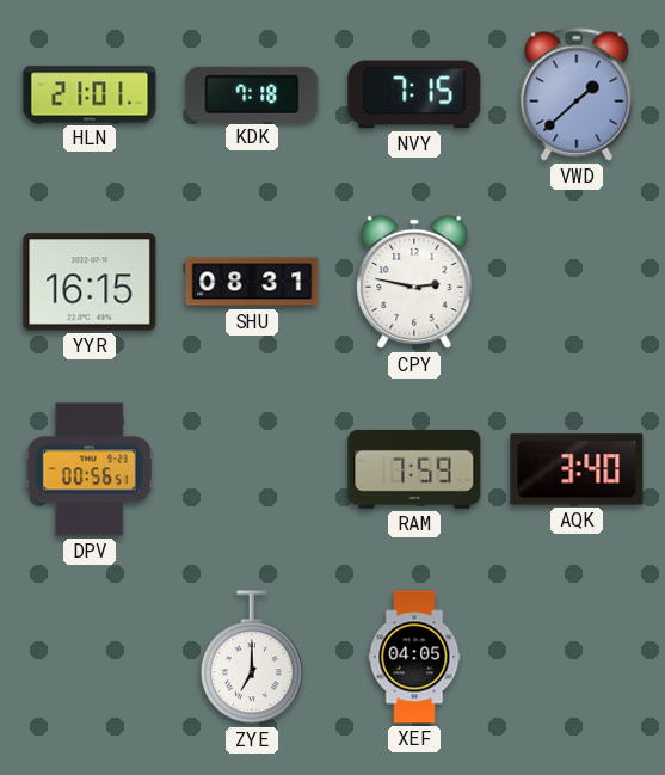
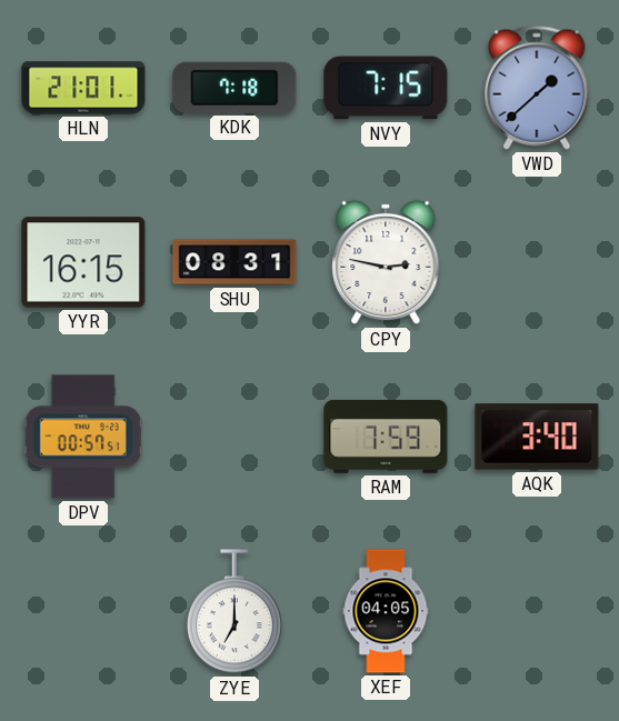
DPV: 00:56 -> 00:57
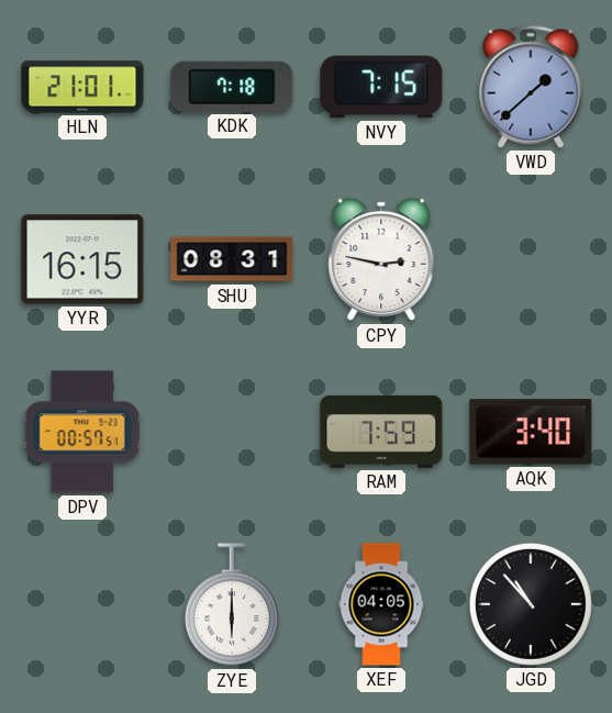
ZYE: 7:00 -> 6:00
JGD: none -> 10:53
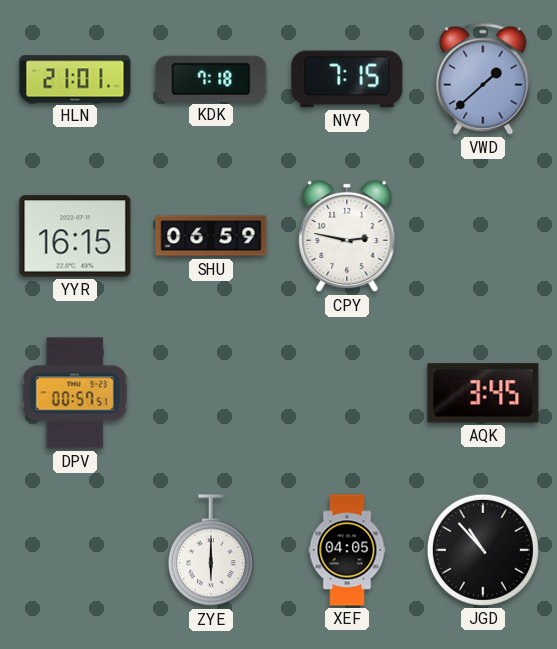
SHU: 08:31 -> 06:59
RAM: 7:59 -> none
AQK: 3:40 -> 3:45
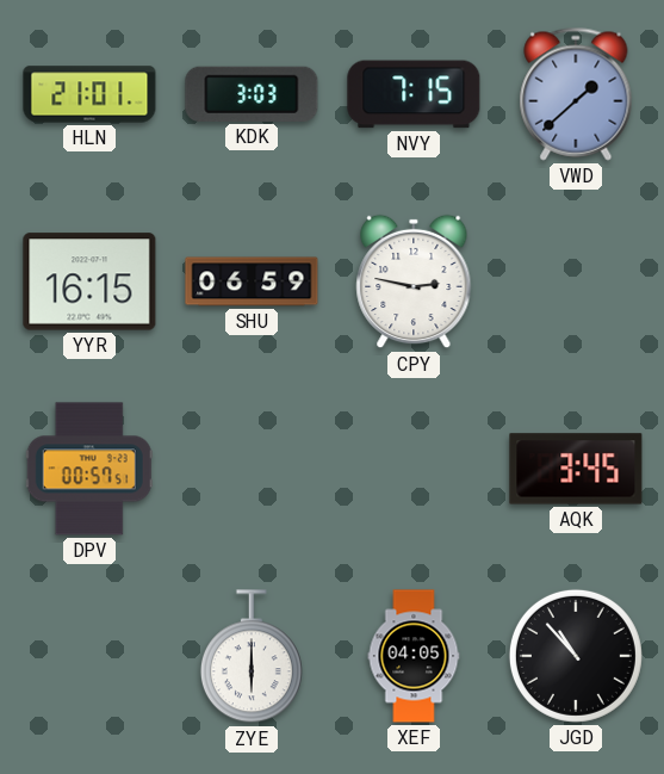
KDK: 7:18 -> 3:03
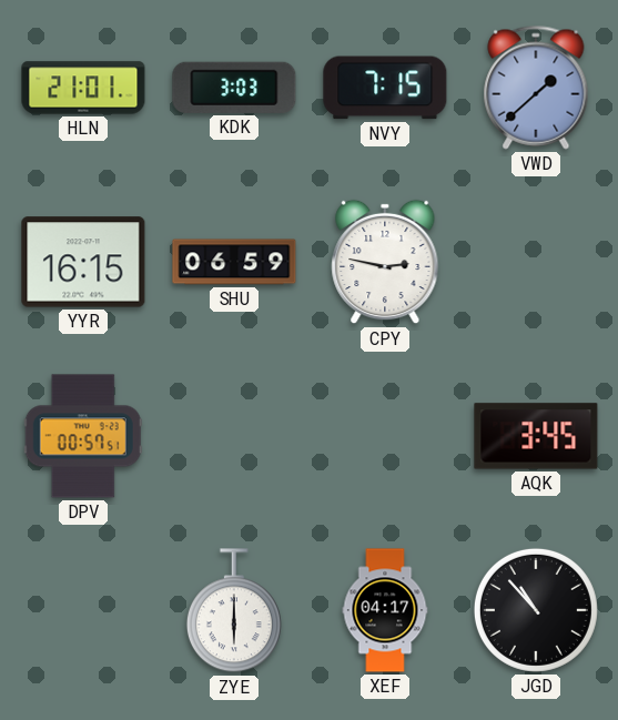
XEF: 04:05 -> 04:17
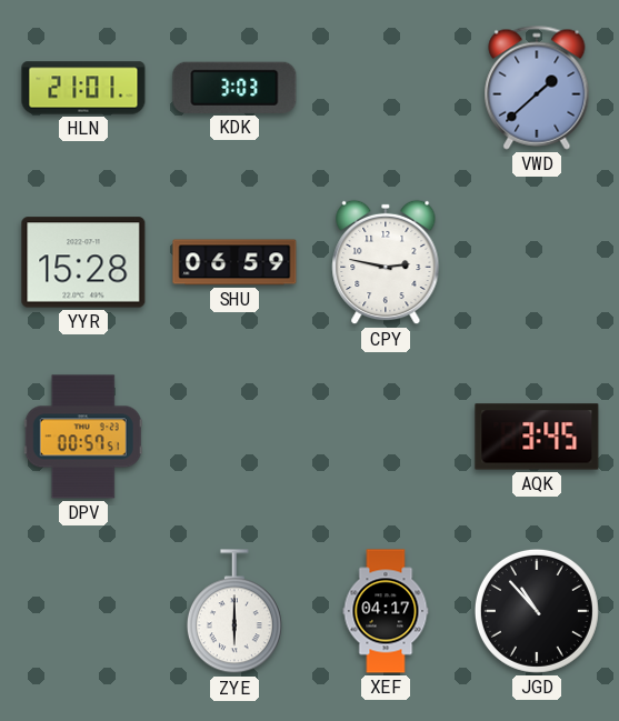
NVY: 7:15 -> none
YYR: 16:15 -> 15:28
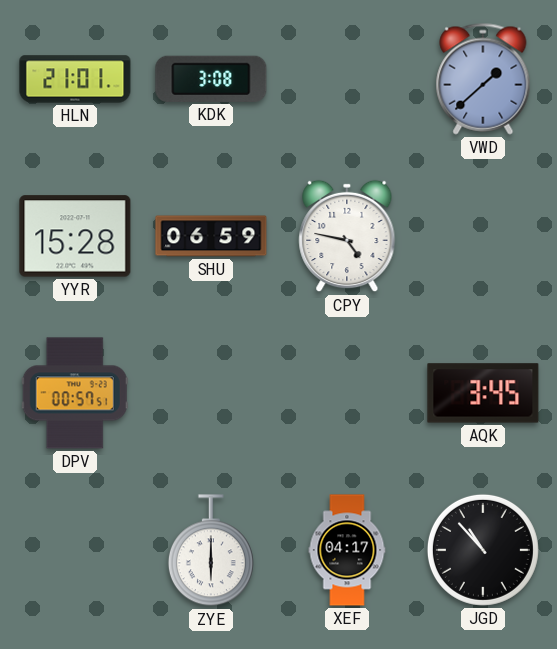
KDK: 3:03 -> 3:08
CPY: 2:47 -> 4:47
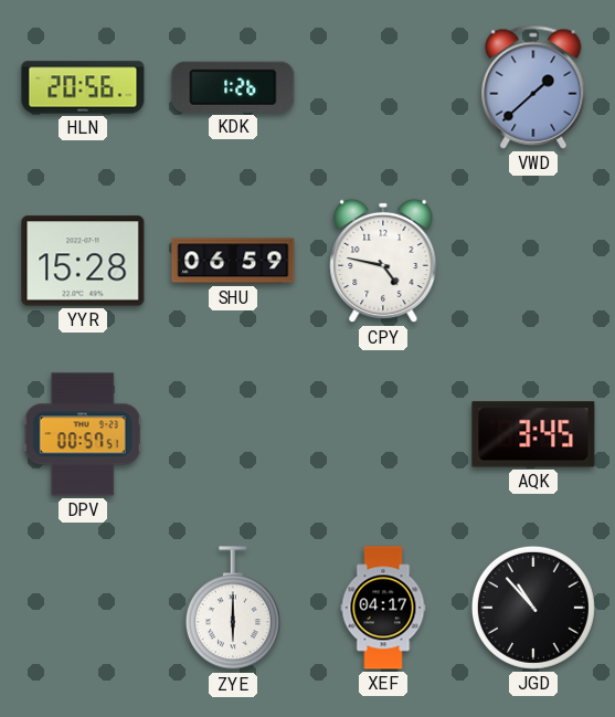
HLN: 21:01 -> 20:56
KDK: 3:08 -> 1:26
